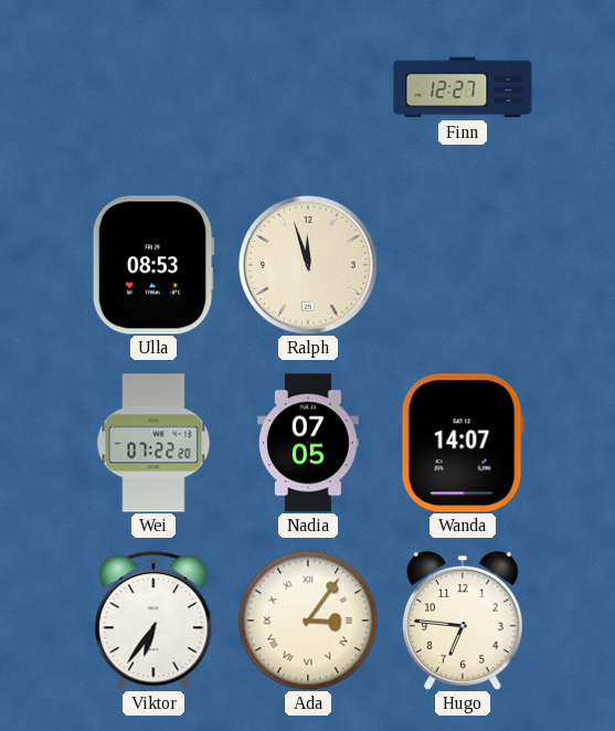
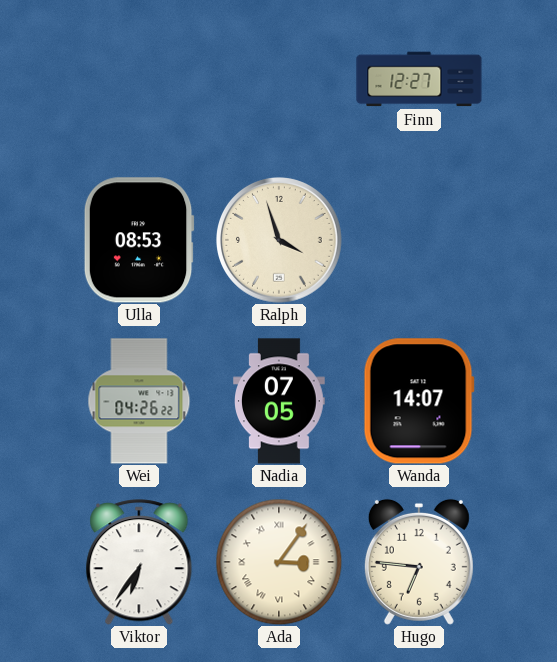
Ralph: 11:57 -> 3:57
Wei: 07:22 -> 04:26
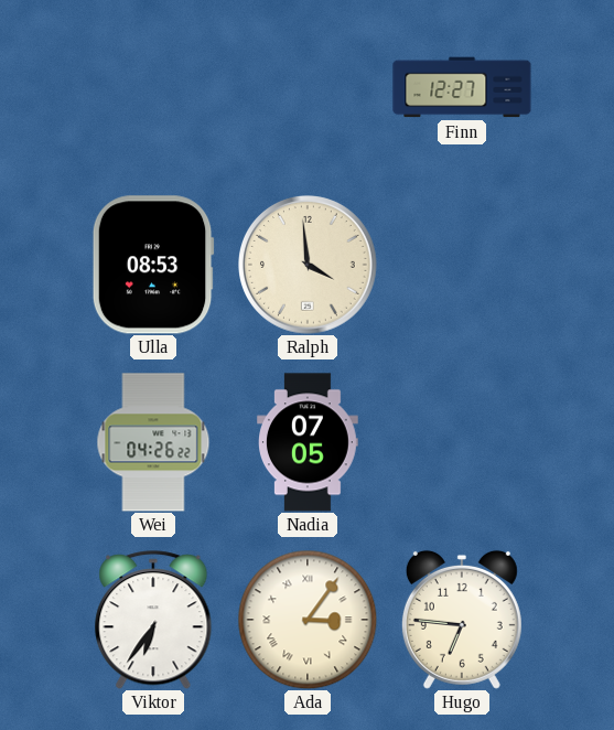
Ralph: 3:57 -> 3:59
Wanda: 14:07 -> none
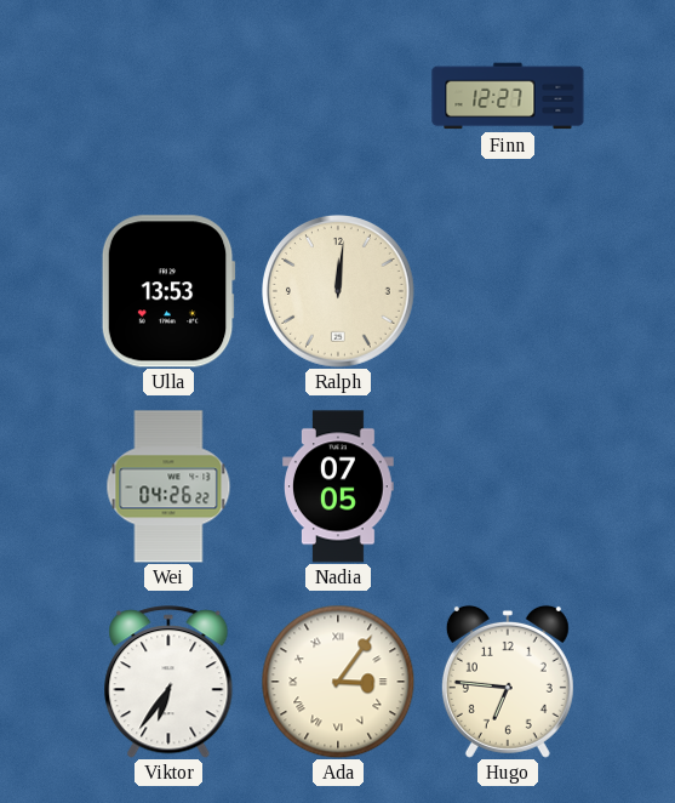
Ulla: 08:53 -> 13:53
Ralph: 3:59 -> 12:01
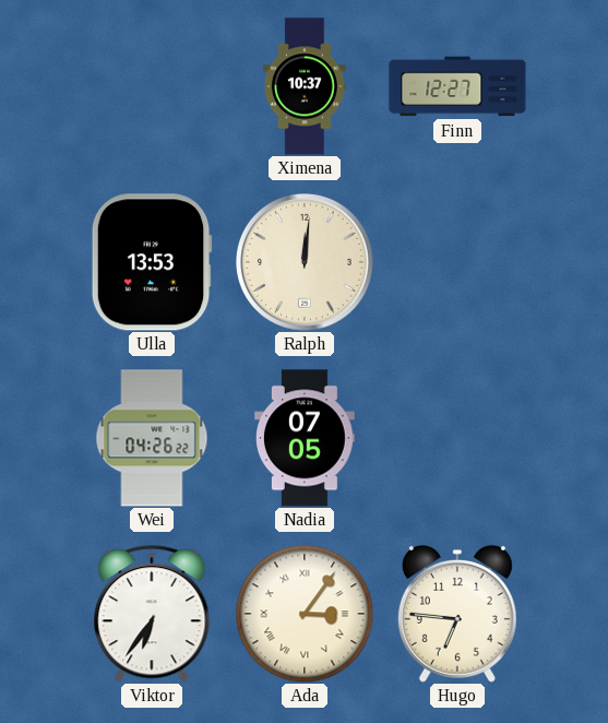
Ximena: none -> 10:37
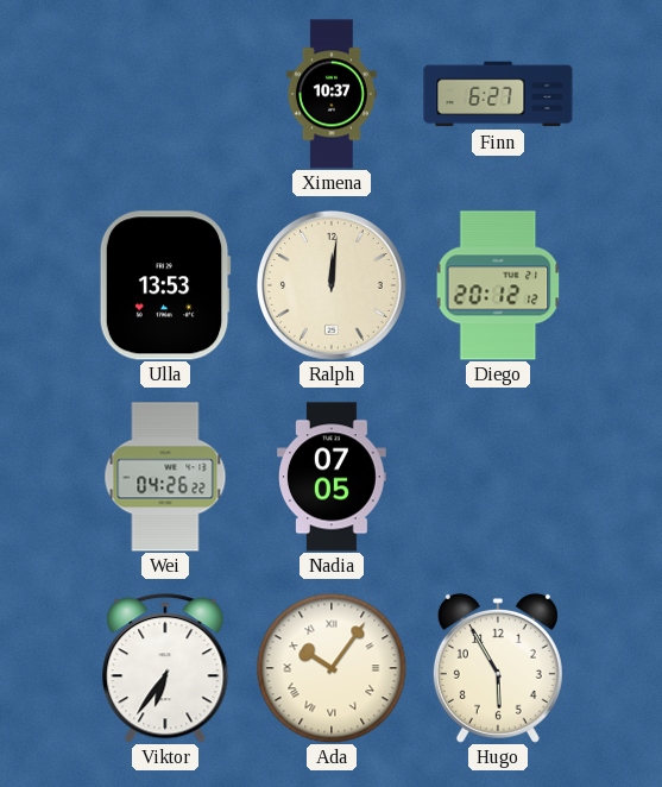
Finn: 12:27 -> 6:27
Diego: none -> 20:12
Ada: 3:06 -> 10:06
Hugo: 6:46 -> 5:55
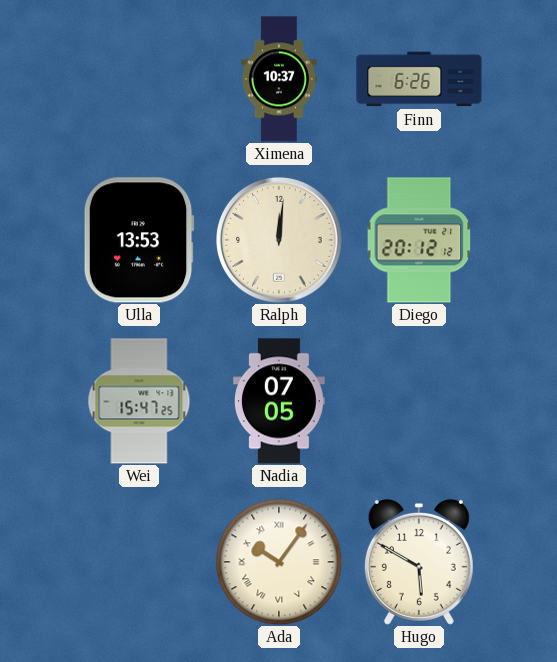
Finn: 6:27 -> 6:26
Wei: 04:26 -> 15:47
Viktor: 6:36 -> none
Hugo: 5:55 -> 5:50
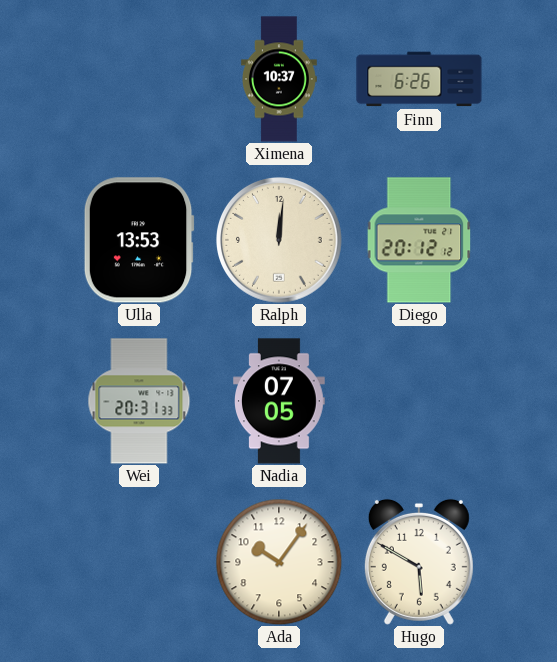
Wei: 15:47 -> 20:31
Ada numerals: Roman -> Arabic
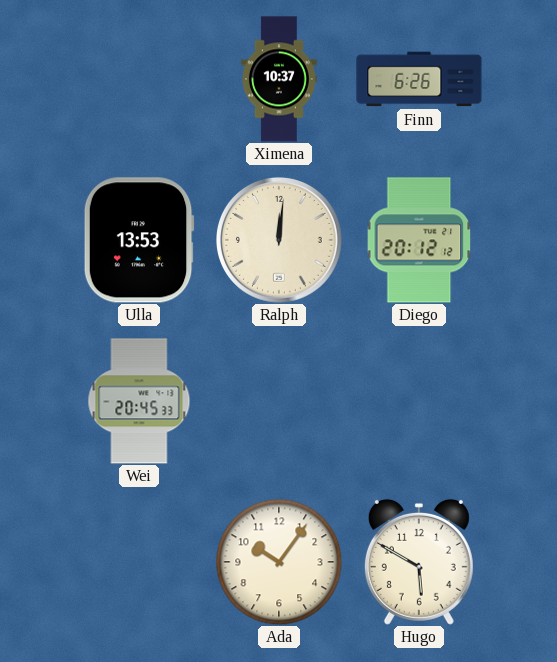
Wei: 20:31 -> 20:45
Nadia: 07:05 -> none
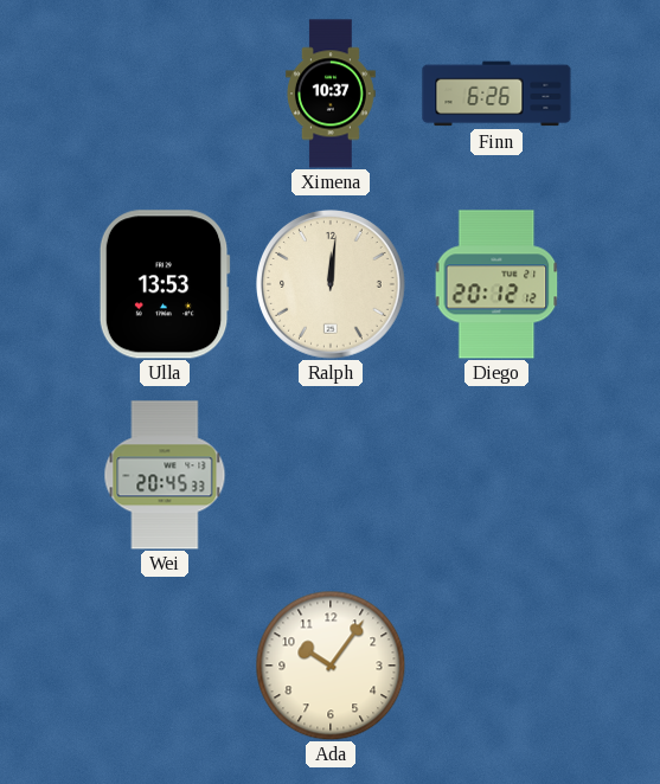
Hugo: 5:50 -> none
